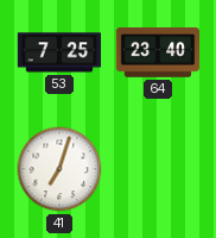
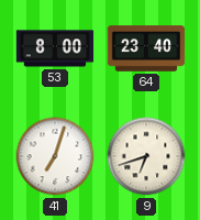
53: 7:25 -> 8:00
9: none -> 6:42
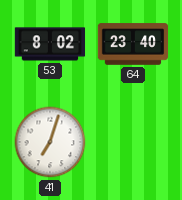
53: 8:00 -> 8:02
9: 6:42 -> none
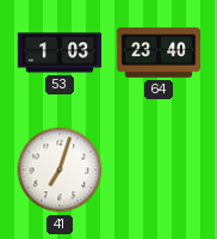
53: 8:02 -> 1:03
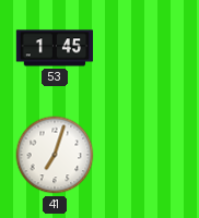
53: 1:03 -> 1:45
64: 23:40 -> none
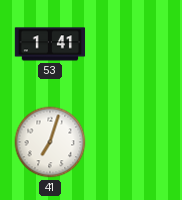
53: 1:45 -> 1:41
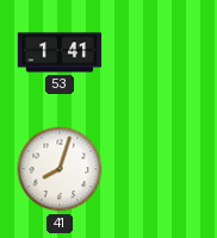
41: 7:03 -> 8:03
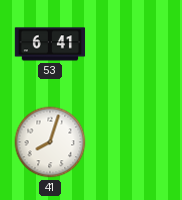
53: 1:41 -> 6:41
